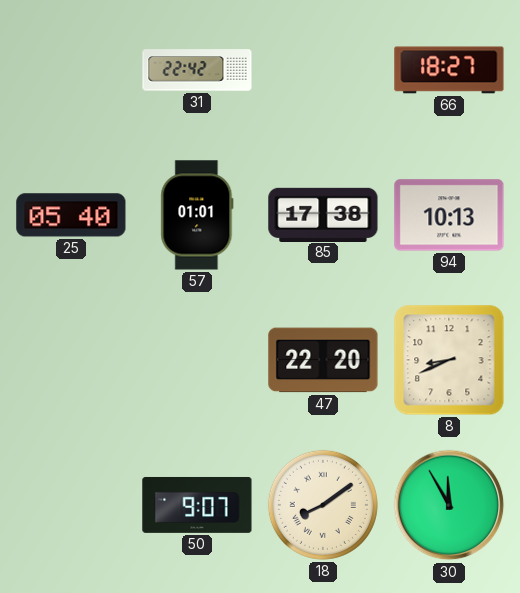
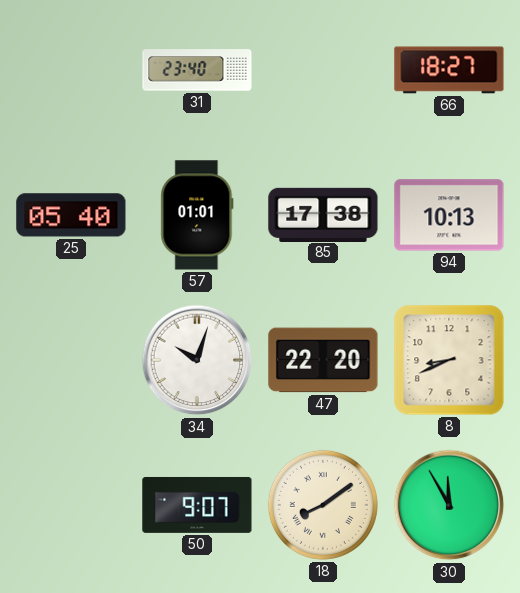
31: 22:42 -> 23:40
34: none -> 10:03
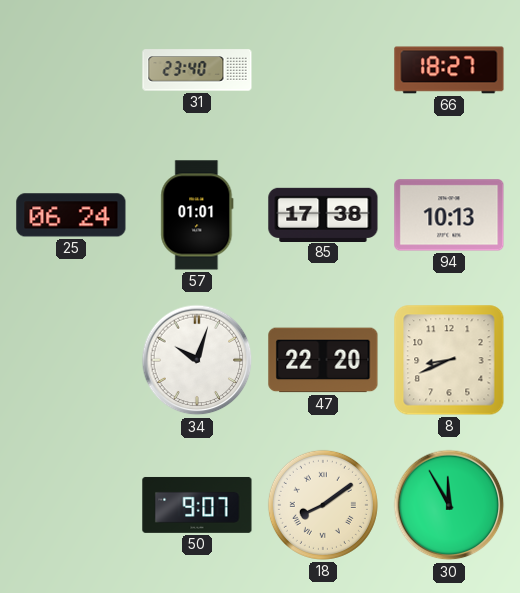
25: 05:40 -> 06:24
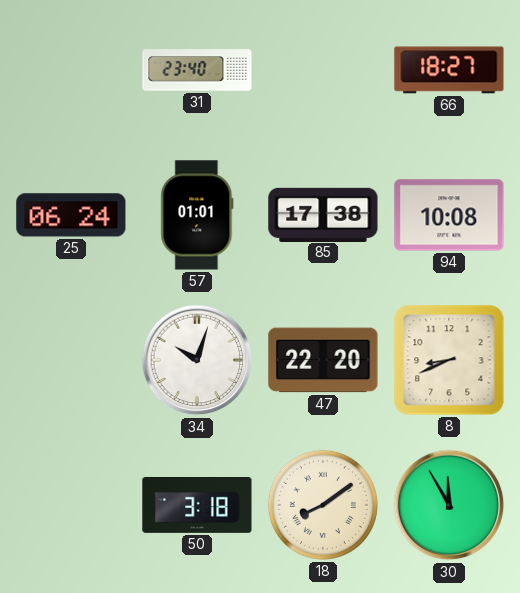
94: 10:13 -> 10:08
50: 9:07 -> 3:18
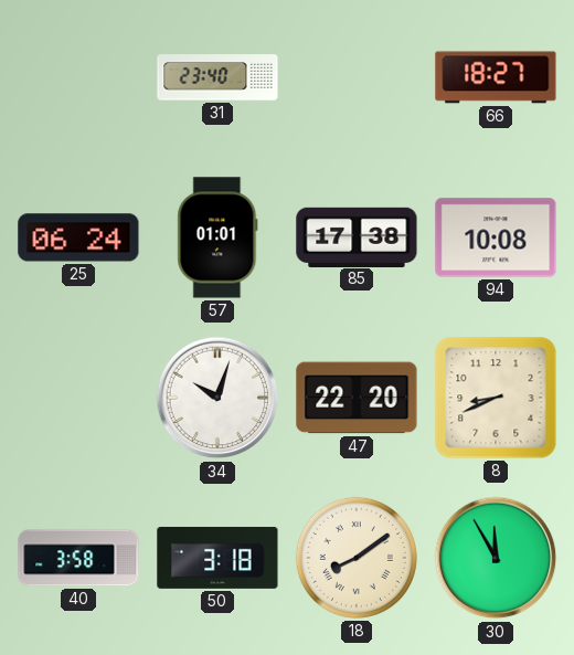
40: none -> 3:58
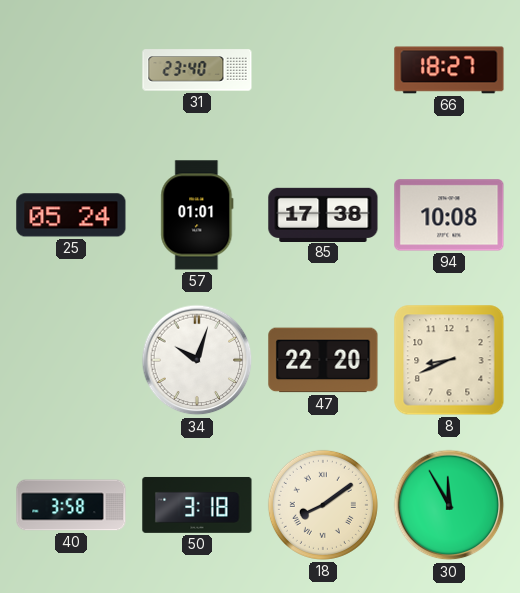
25: 06:24 -> 05:24
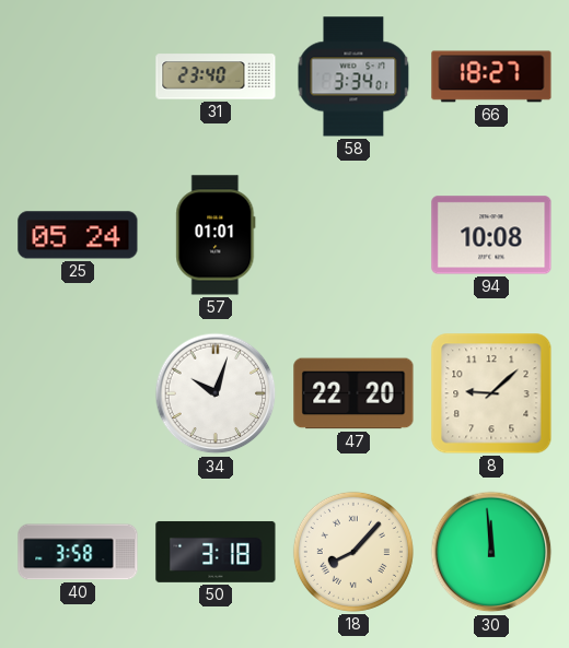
58: none -> 3:34
85: 17:38 -> none
8: 8:41 -> 9:08
18: 8:09 -> 8:07
30: 11:55 -> 11:59
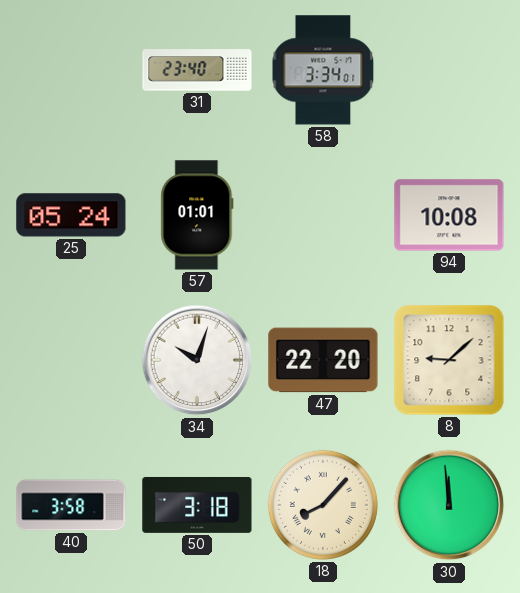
66: 18:27 -> none
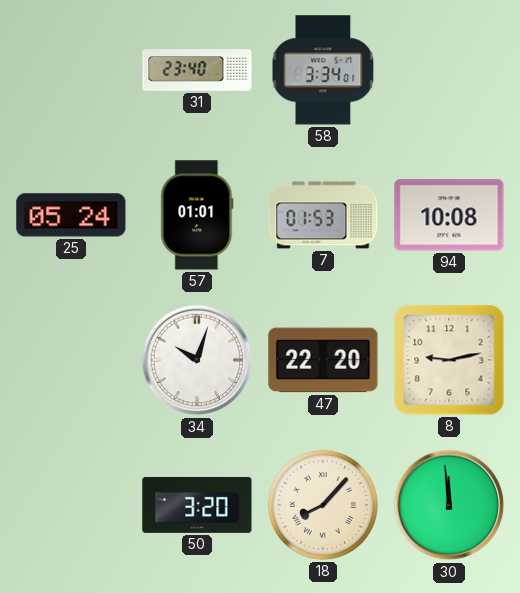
7: none -> 01:53
8: 9:08 -> 9:13
40: 3:58 -> none
50: 3:18 -> 3:20
